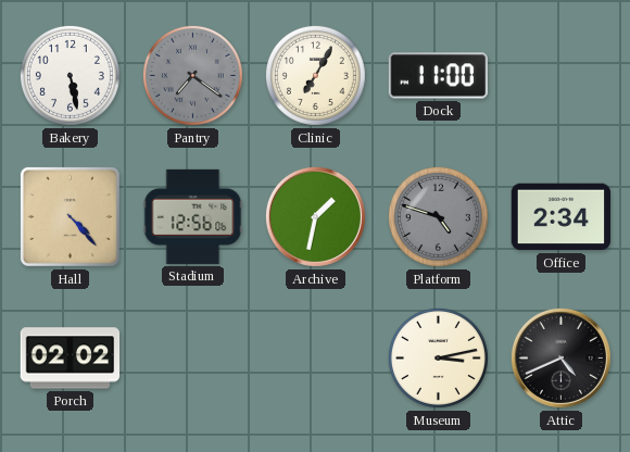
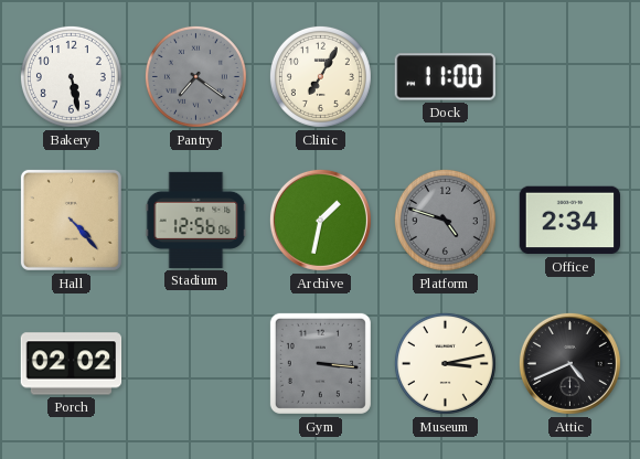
Gym: none -> 3:16
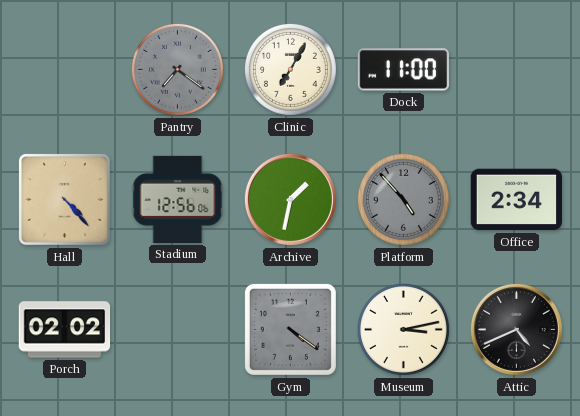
Bakery: 5:28 -> none
Platform: 4:48 -> 4:53
Gym: 3:16 -> 4:21
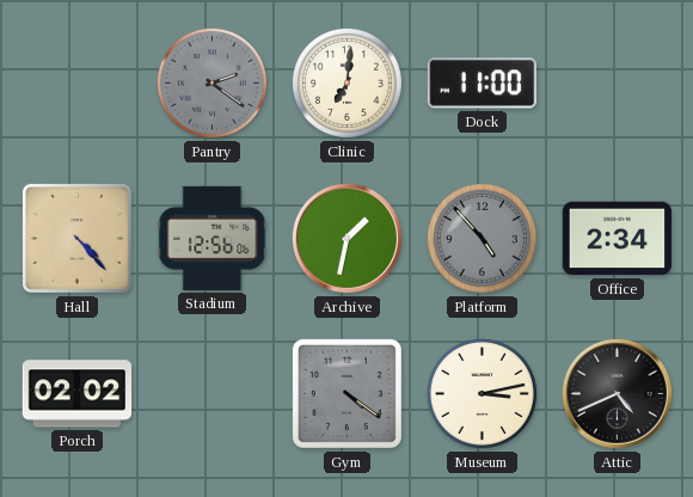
Pantry: 7:21 -> 2:21
Clinic: 7:05 -> 7:01
